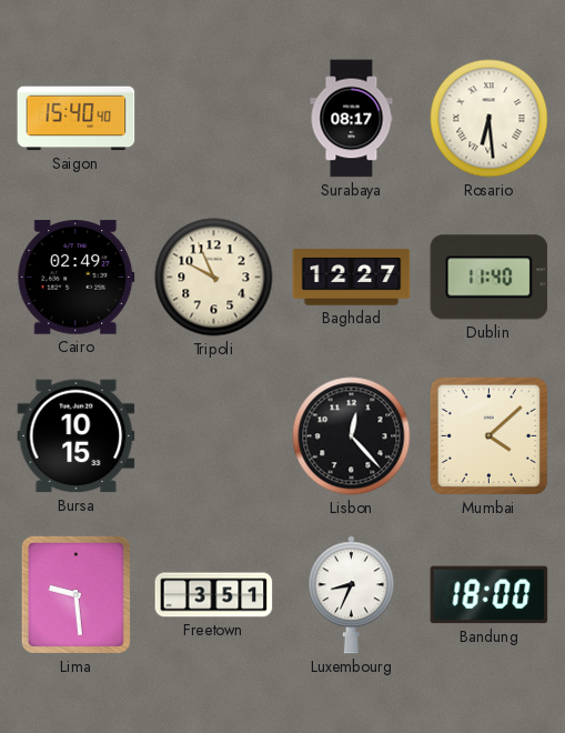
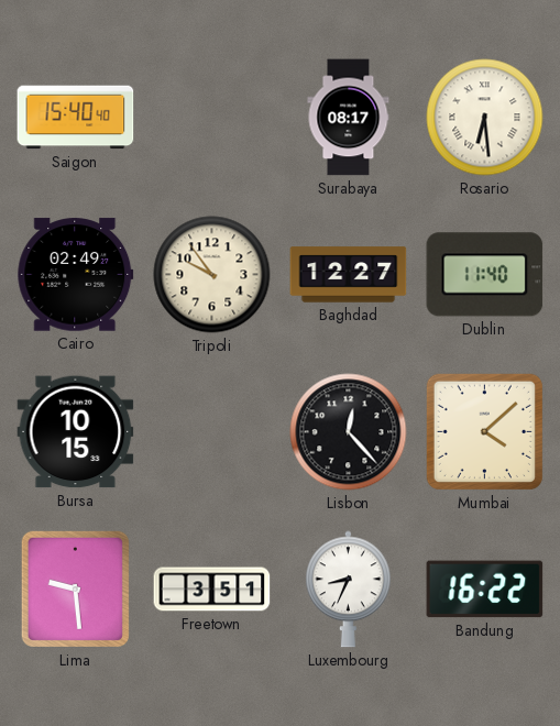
Tripoli: 9:56 -> 9:54
Bandung: 18:00 -> 16:22
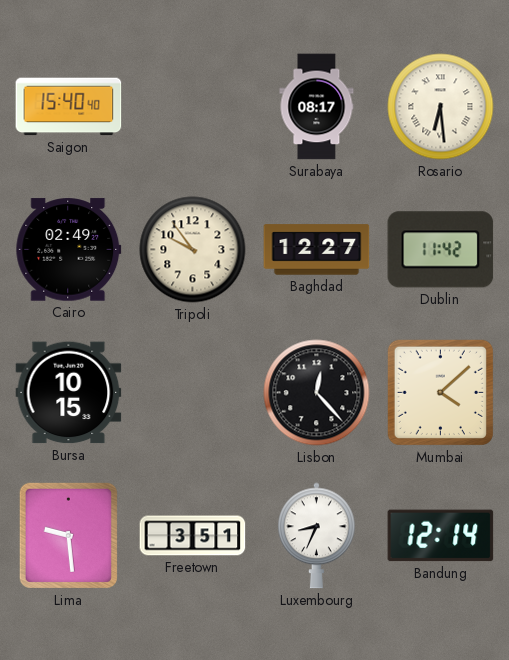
Dublin: 11:40 -> 11:42
Bandung: 16:22 -> 12:14
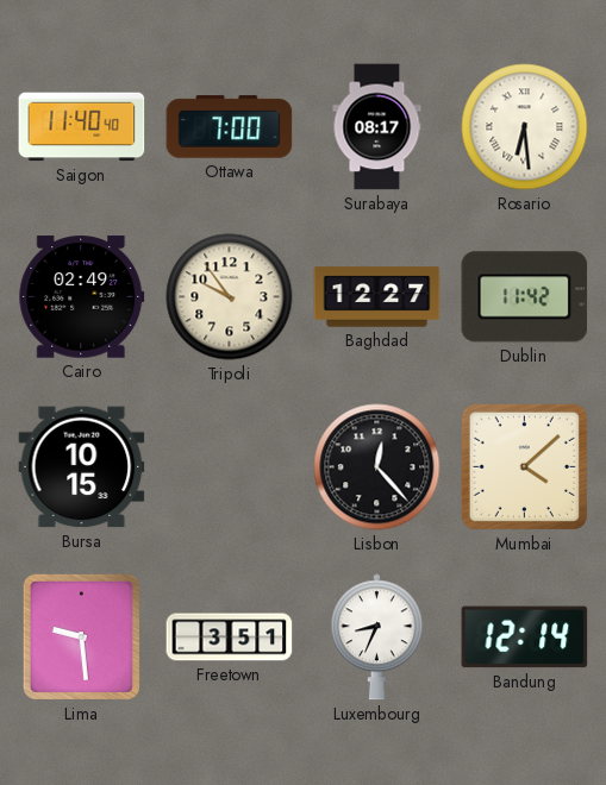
Saigon: 15:40 -> 11:40
Ottawa: none -> 7:00
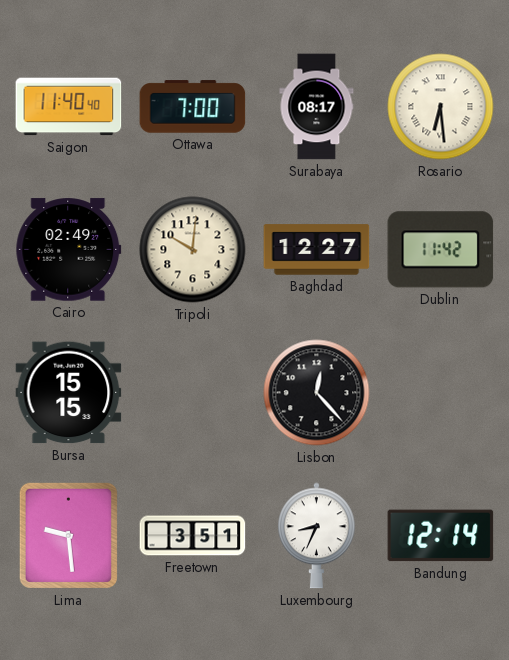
Tripoli: 9:54 -> 10:01
Bursa: 10:15 -> 15:15
Mumbai: 4:08 -> none
